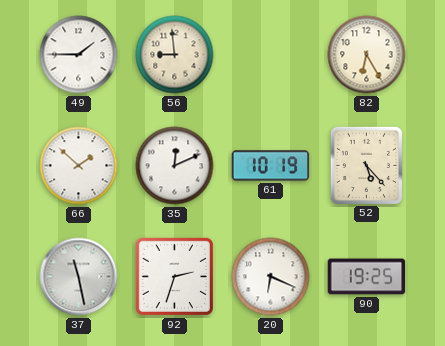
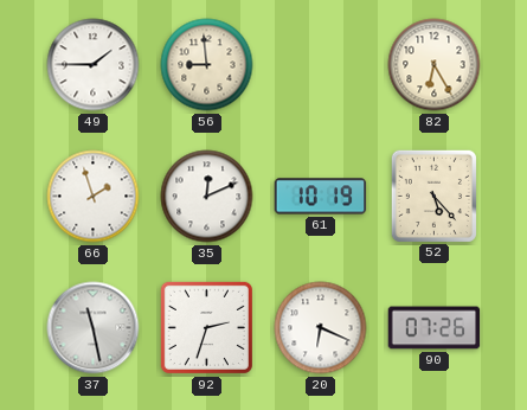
66: 1:52 -> 1:57
90: 19:25 -> 07:26
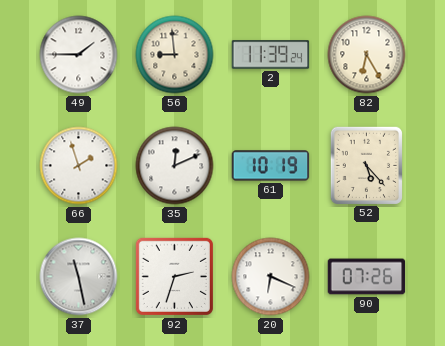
2: none -> 11:39
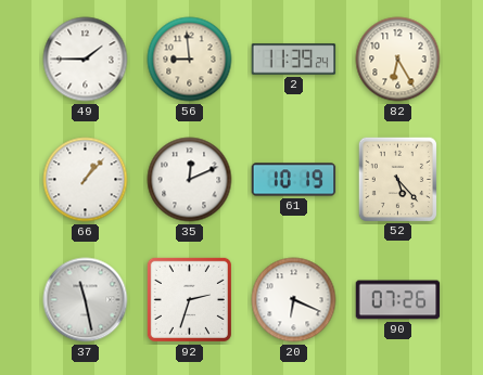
66: 1:57 -> 1:07
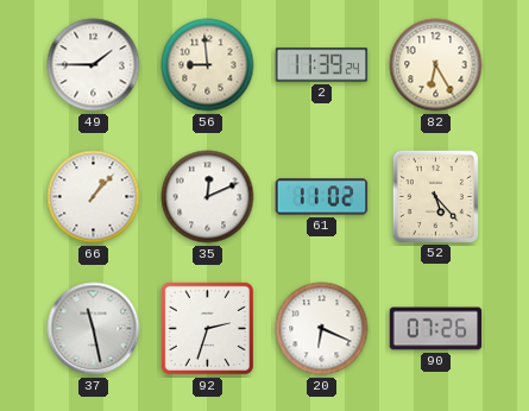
61: 10:19 -> 11:02
